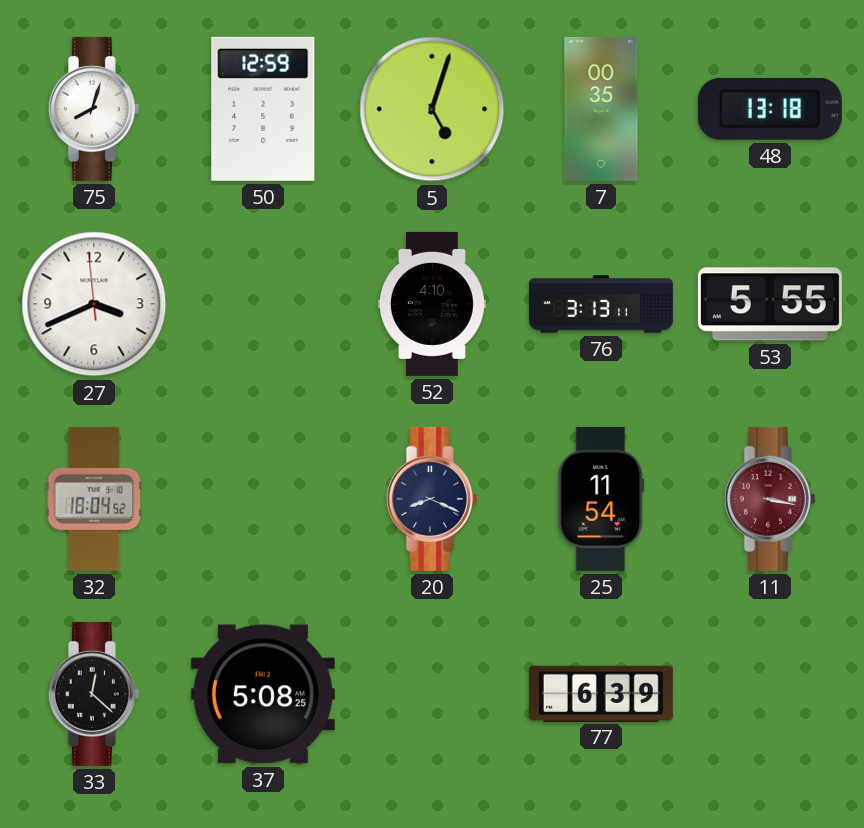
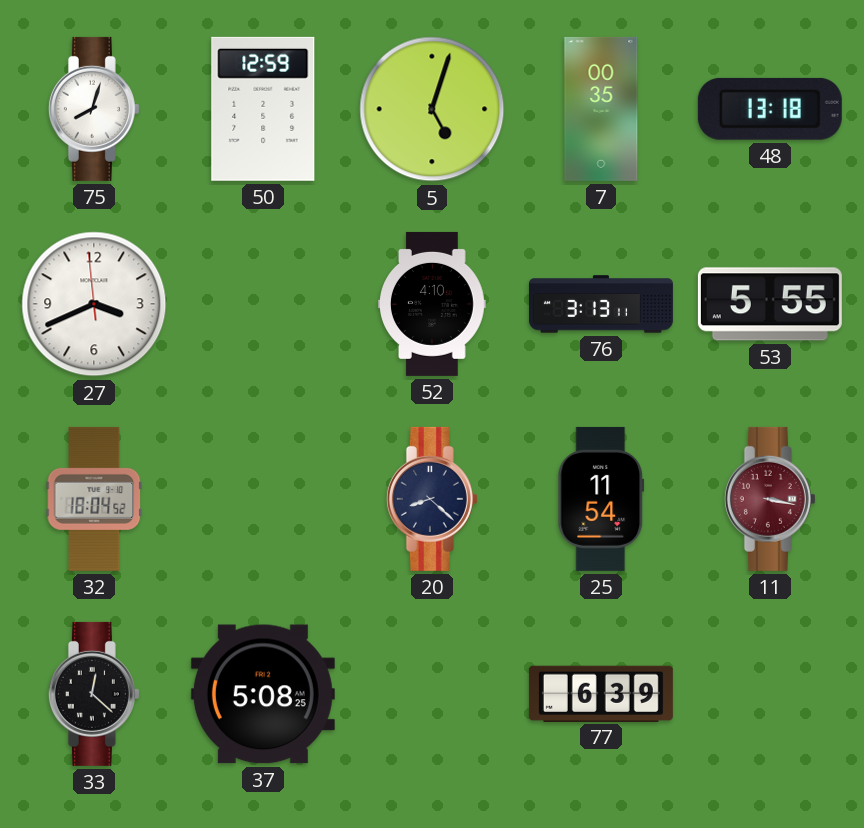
20: 8:19 -> 8:22
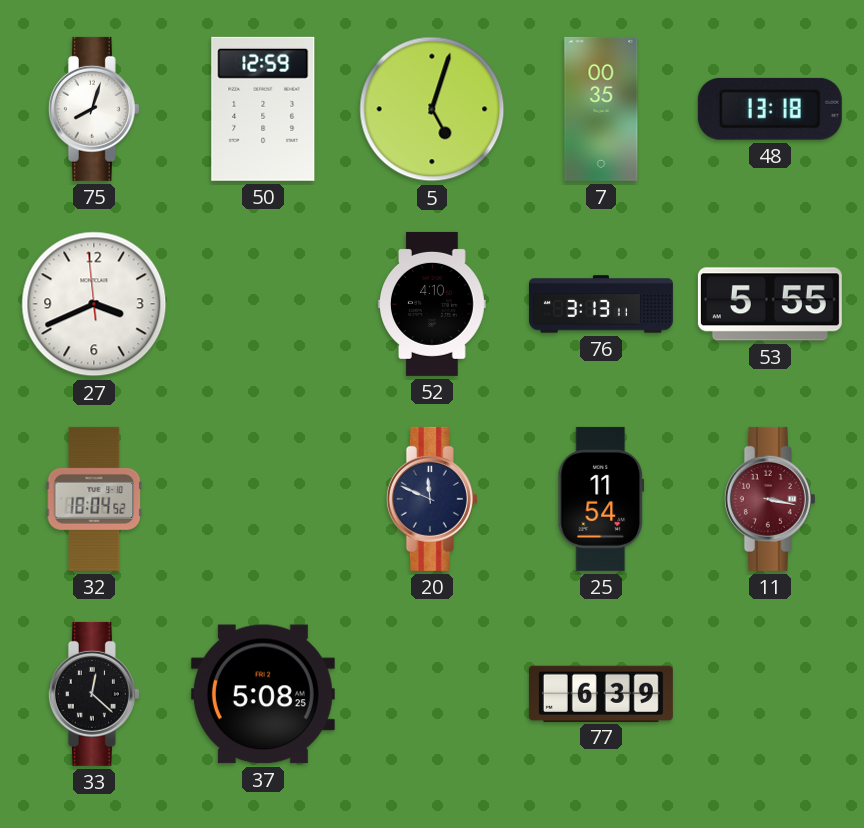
20: 8:22 -> 11:49
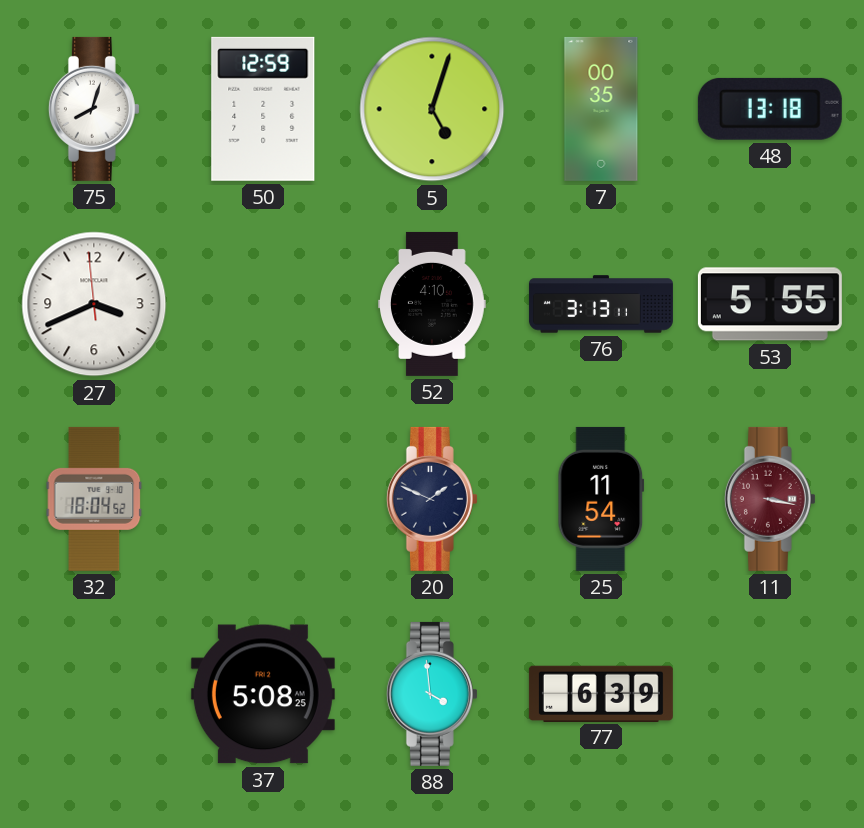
20: 11:49 -> 1:49
33: 12:22 -> none
88: none -> 3:59
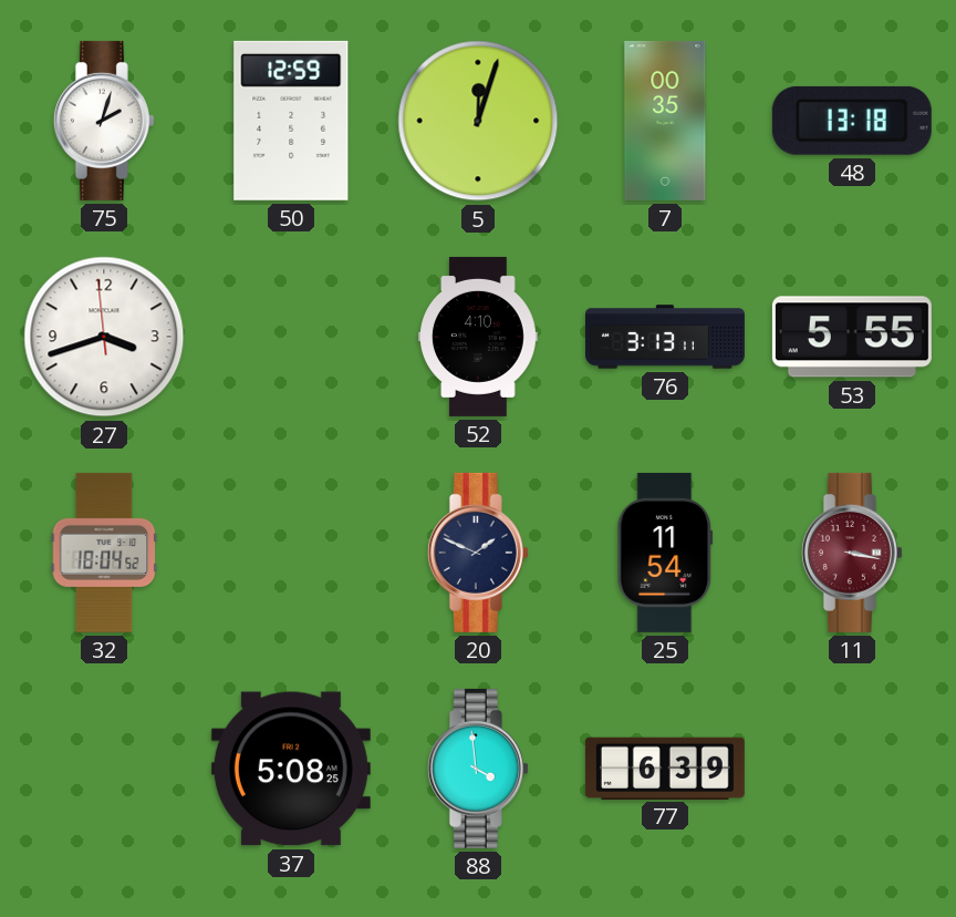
75: 8:03 -> 2:03
5: 5:03 -> 12:03
27: 3:40 -> 3:41
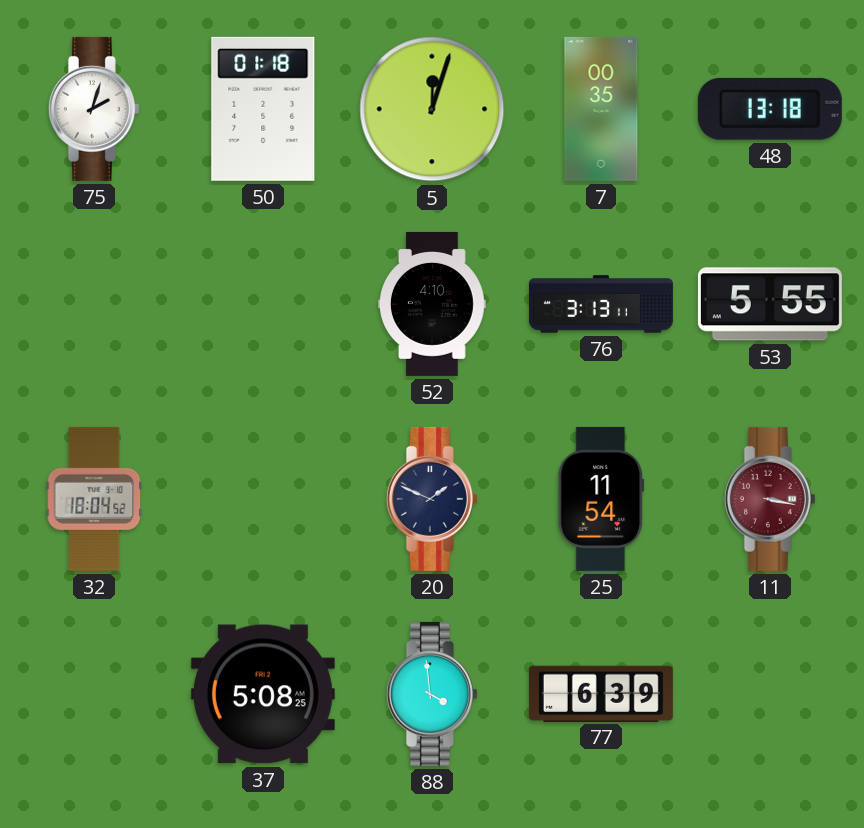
50: 12:59 -> 01:18
27: 3:41 -> none
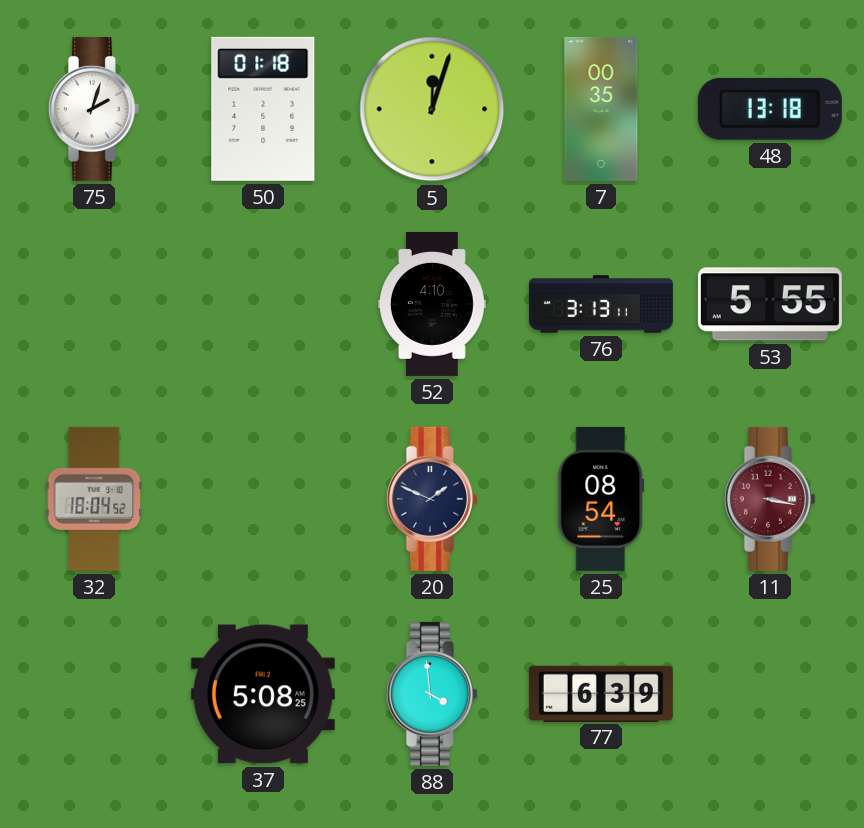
25: 11:54 -> 08:54
